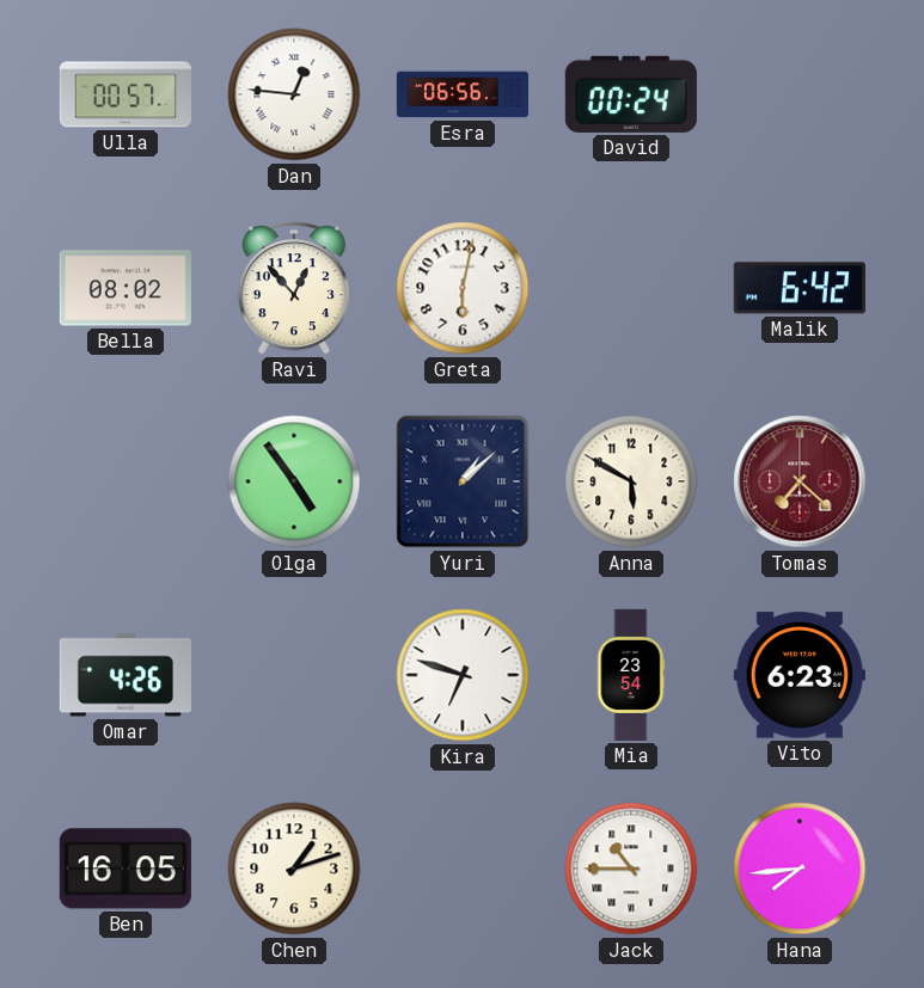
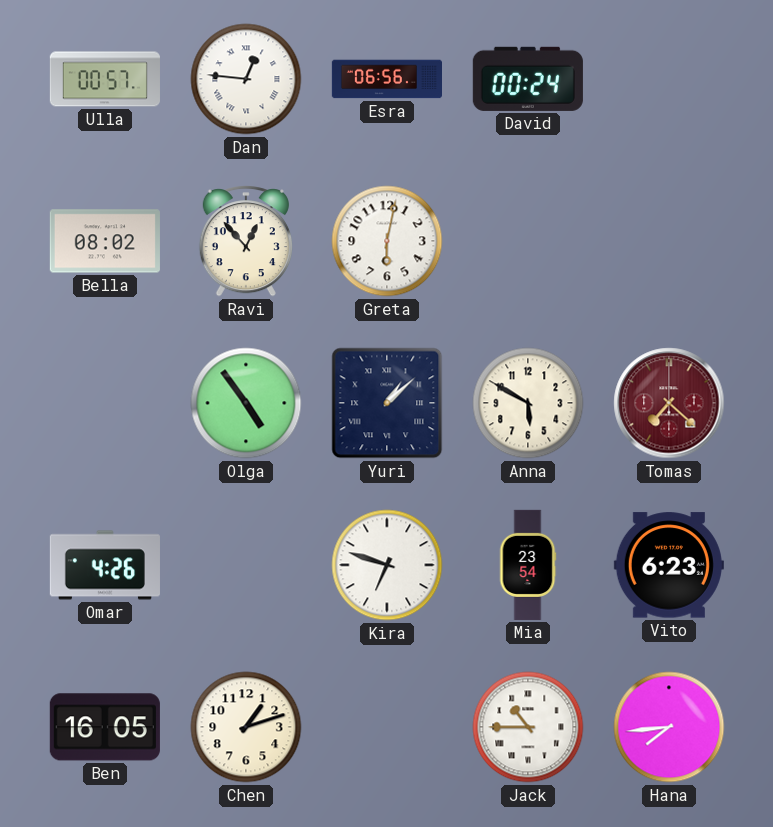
Malik: 6:42 -> none
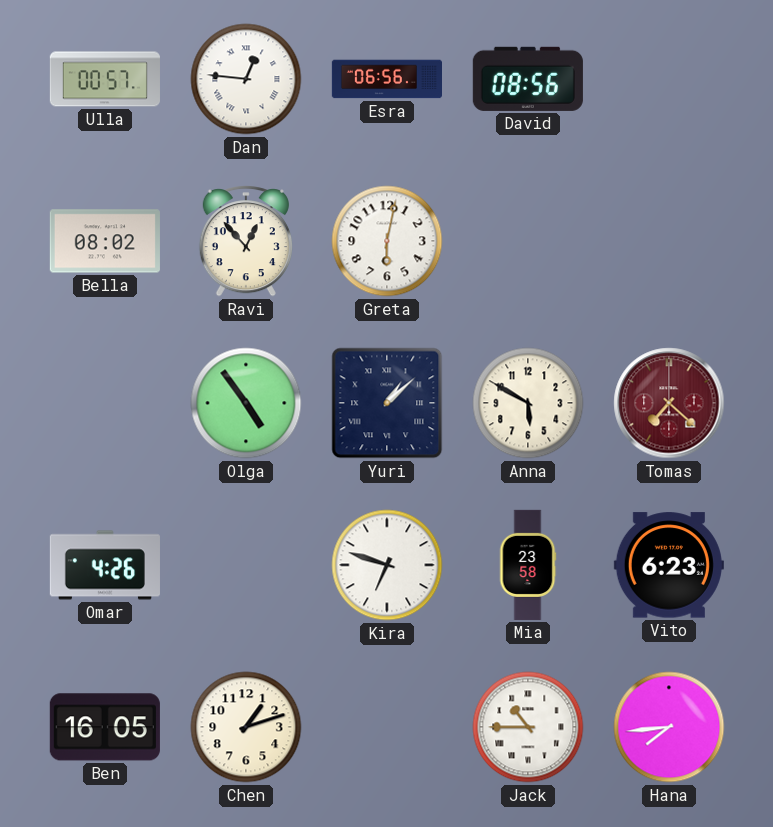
David: 00:24 -> 08:56
Mia: 23:54 -> 23:58
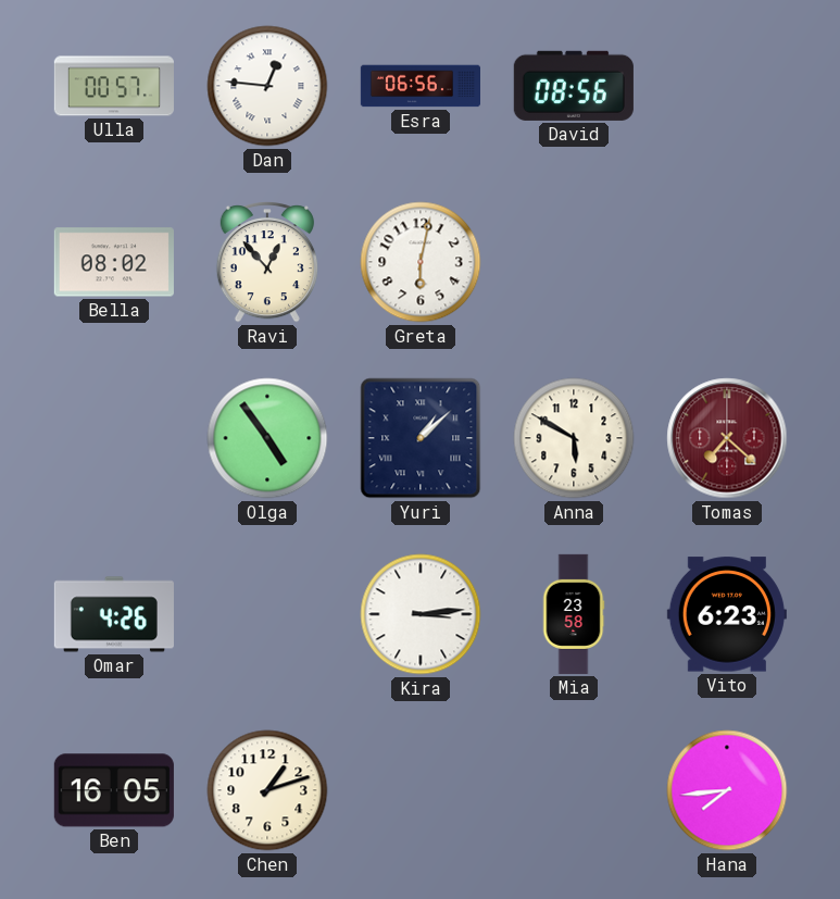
Kira: 6:48 -> 3:14
Jack: 10:45 -> none
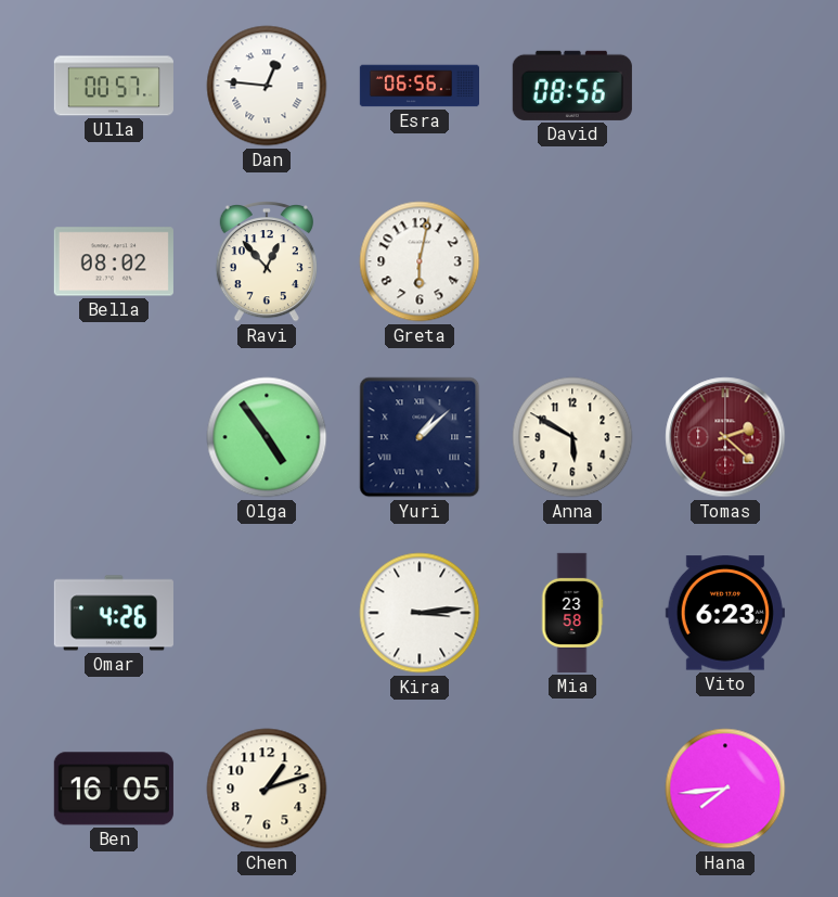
Tomas: 7:22 -> 2:22
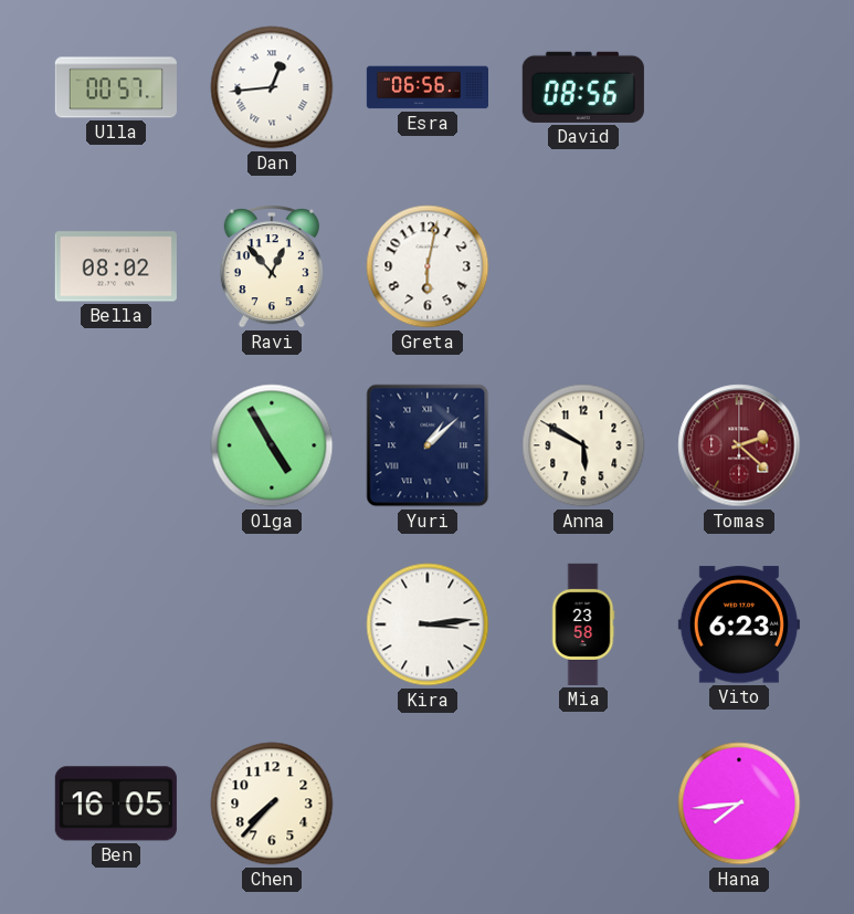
Dan: 12:46 -> 12:44
Olga: 4:54 -> 4:55
Omar: 4:26 -> none
Chen: 1:12 -> 7:37
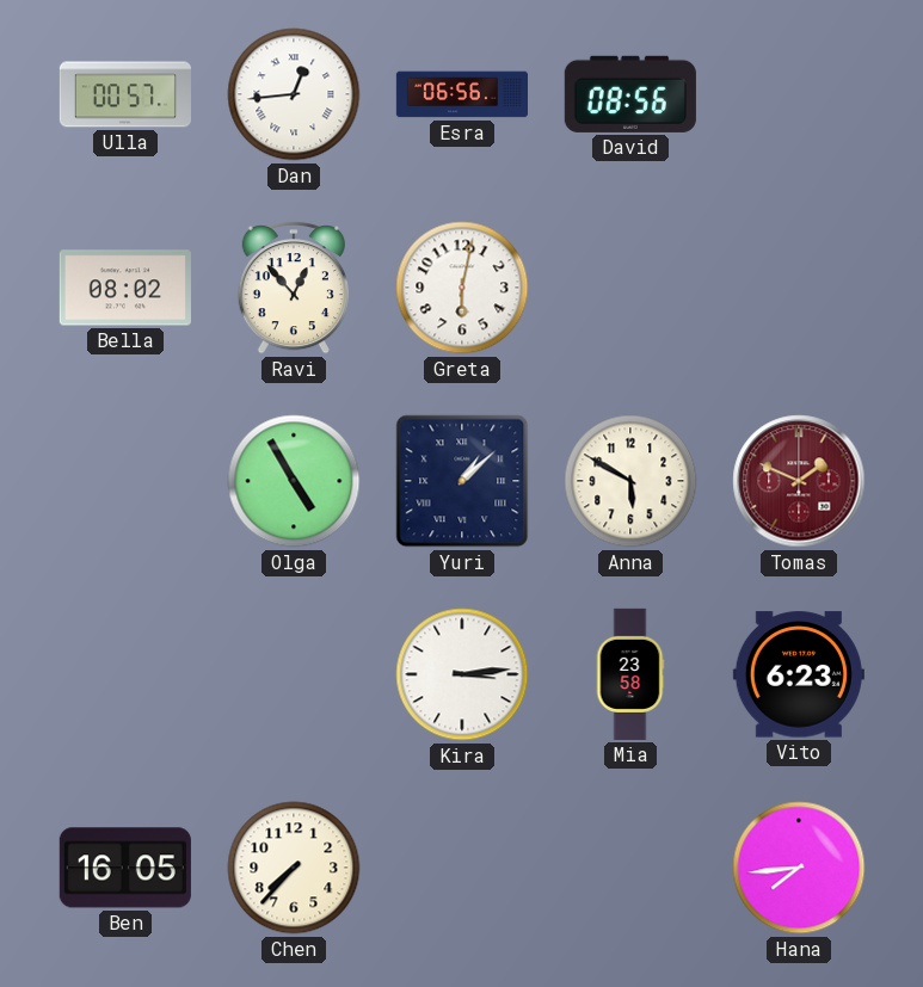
Tomas: 2:22 -> 1:49
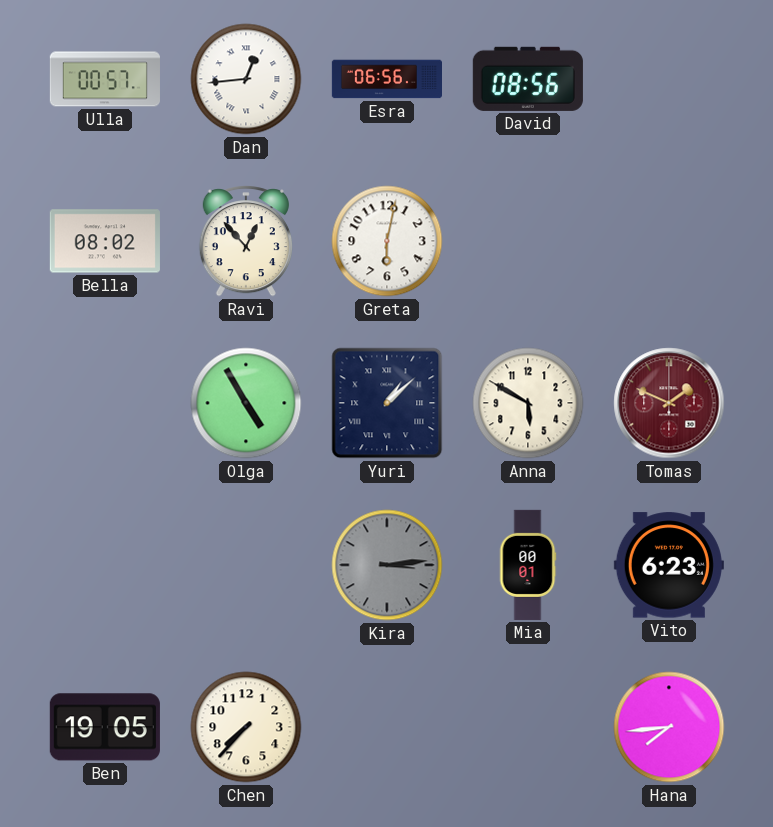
Kira dial: white -> grey
Mia: 23:58 -> 00:01
Ben: 16:05 -> 19:05
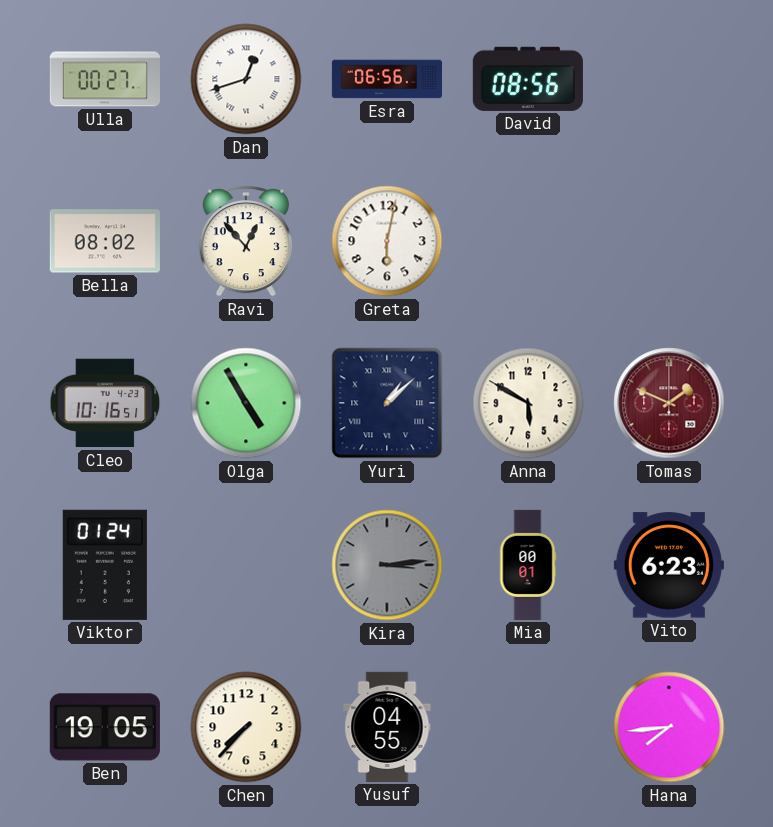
Ulla: 00:57 -> 00:27
Dan: 12:44 -> 12:42
Cleo: none -> 10:16
Viktor: none -> 01:24
Yusuf: none -> 04:55
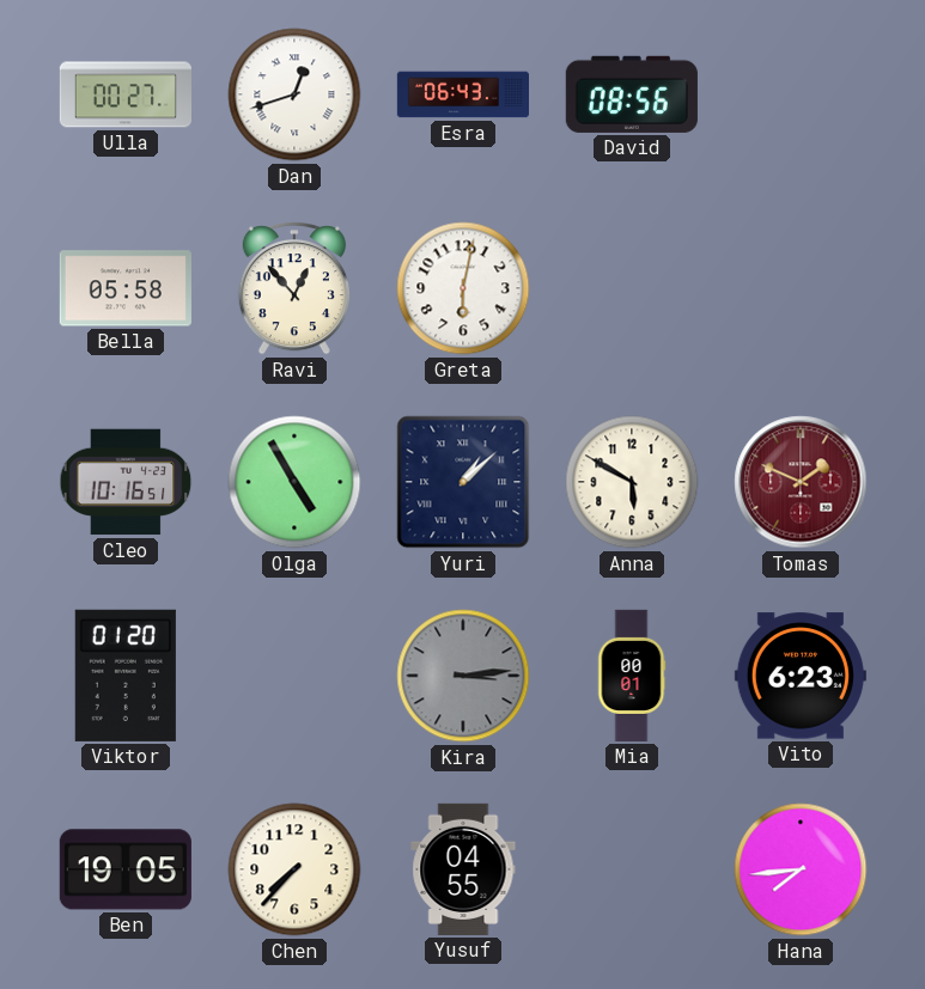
Esra: 06:56 -> 06:43
Bella: 08:02 -> 05:58
Viktor: 01:24 -> 01:20
